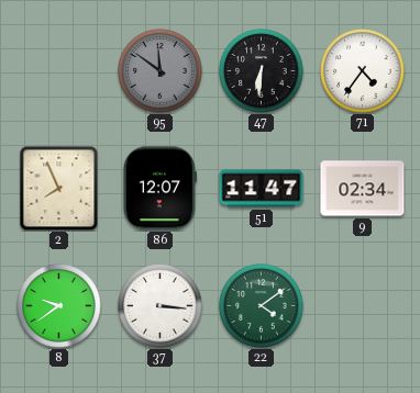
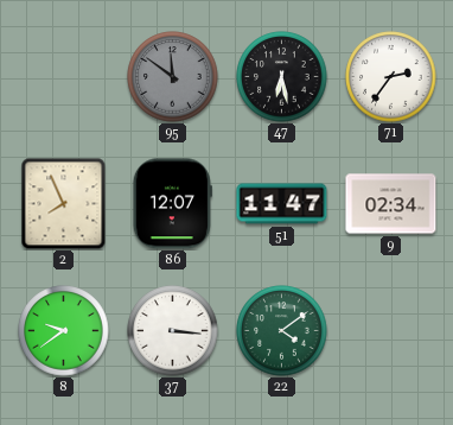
47: 6:31 -> 6:28
71: 4:36 -> 2:36
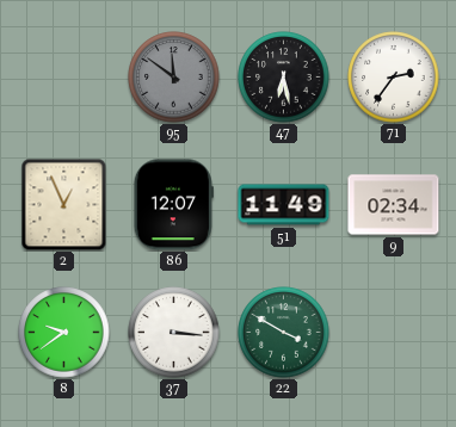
2: 7:56 -> 12:56
51: 11:47 -> 11:49
22: 4:09 -> 3:50
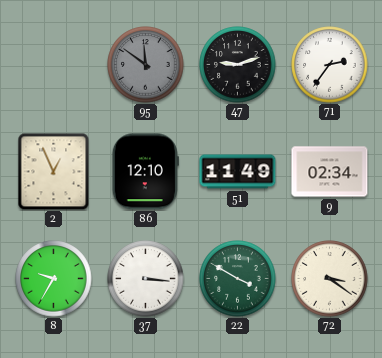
47: 6:28 -> 9:12
86: 12:07 -> 12:10
8: 9:39 -> 9:35
72: none -> 3:21
